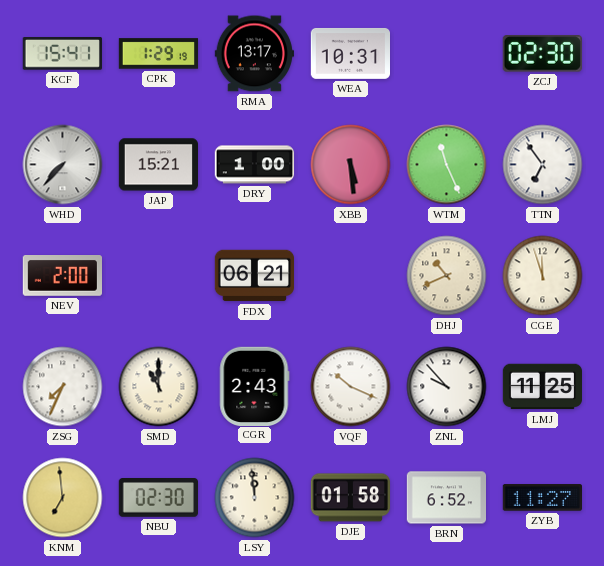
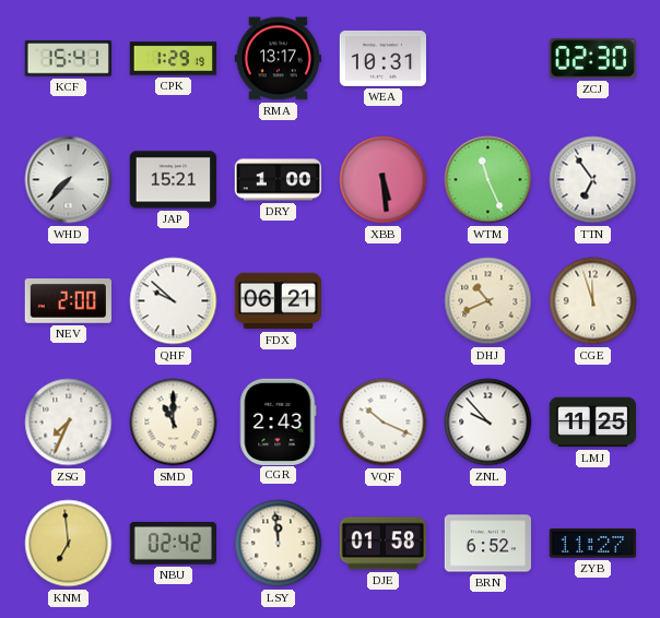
QHF: none -> 9:52
NBU: 02:30 -> 02:42
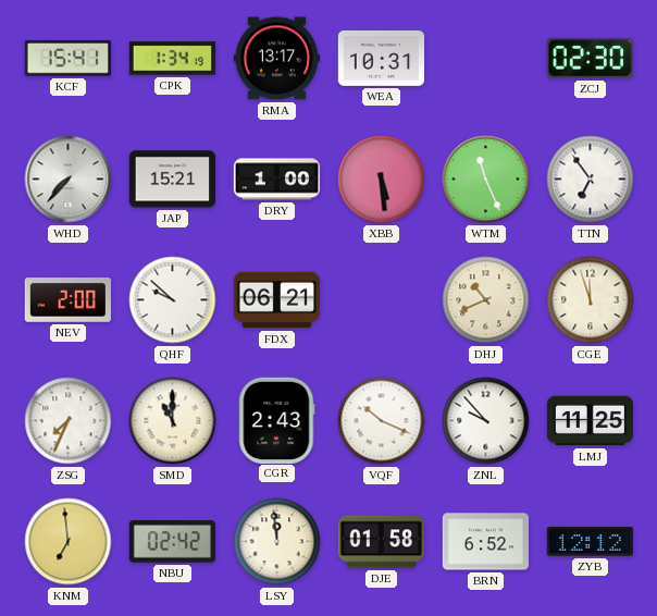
CPK: 1:29 -> 1:34
ZYB: 11:27 -> 12:12
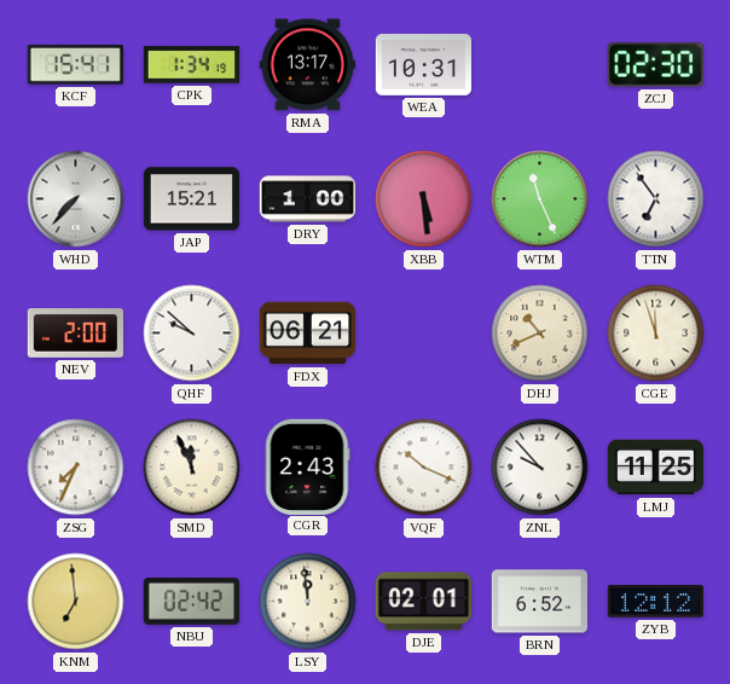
SMD: 11:00 -> 11:56
DJE: 01:58 -> 02:01
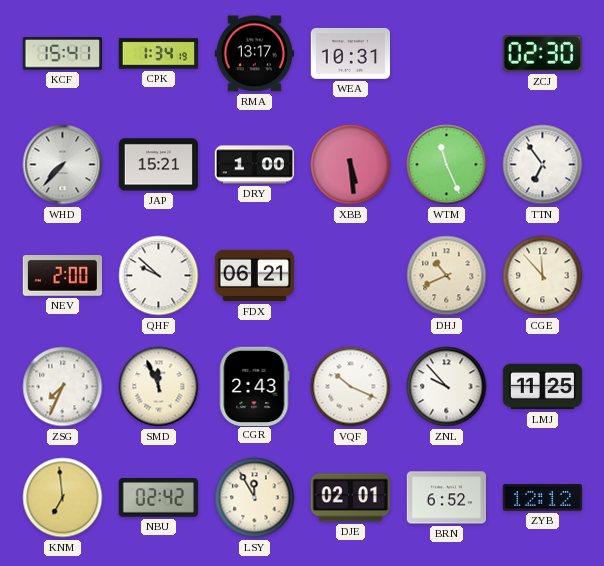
CGE: 11:57 -> 11:53
LSY: 11:59 -> 11:55
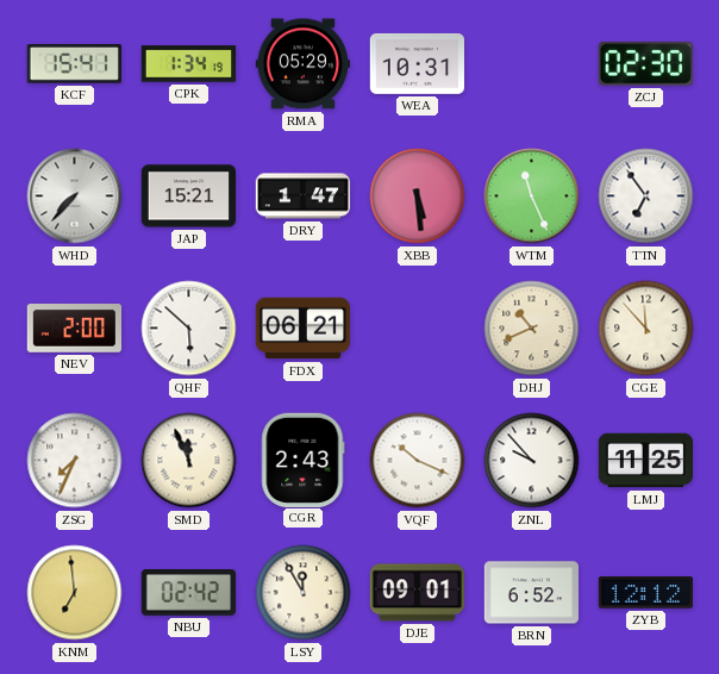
RMA: 13:17 -> 05:29
DRY: 1:00 -> 1:47
QHF: 9:52 -> 5:52
DJE: 02:01 -> 09:01
